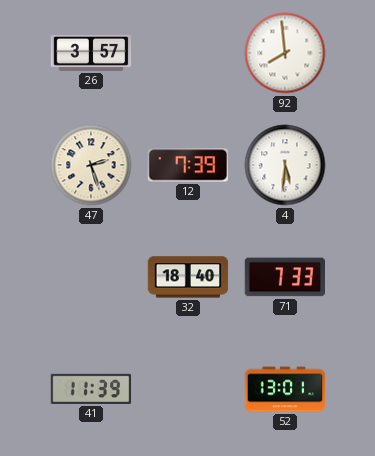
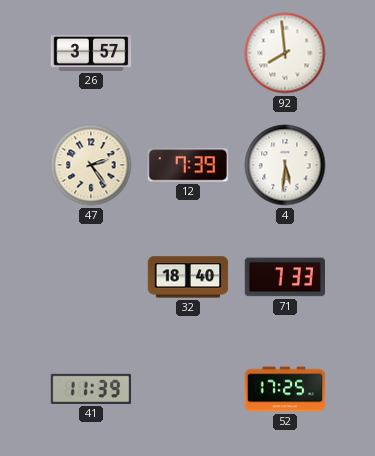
47: 2:27 -> 2:24
52: 13:01 -> 17:25
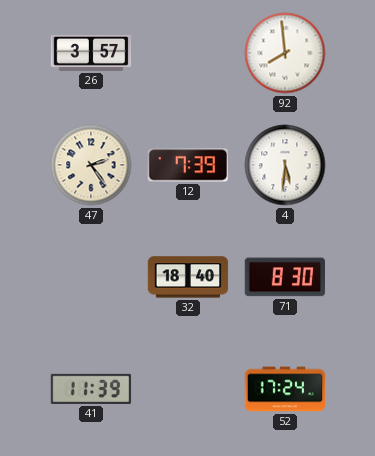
71: 7:33 -> 8:30
52: 17:25 -> 17:24
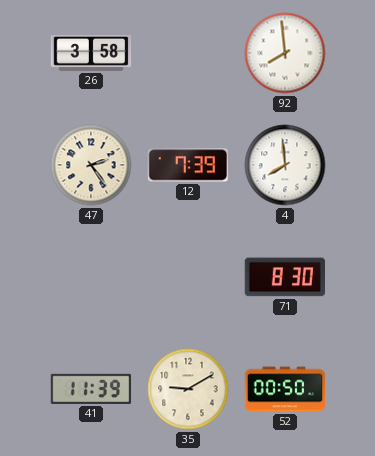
26: 3:57 -> 3:58
4: 5:31 -> 7:59
32: 18:40 -> none
35: none -> 9:10
52: 17:24 -> 00:50
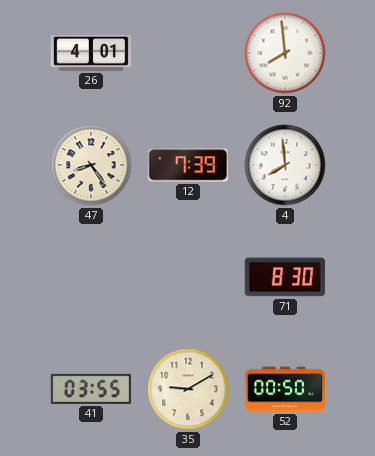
26: 3:58 -> 4:01
47: 2:24 -> 8:24
41: 11:39 -> 03:55
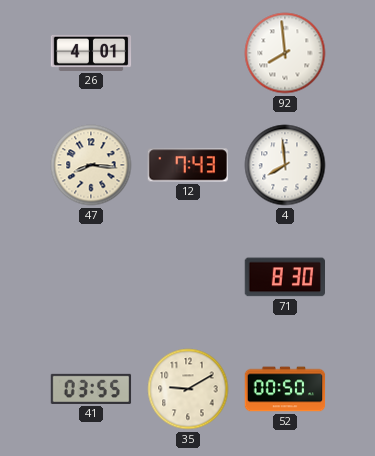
47: 8:24 -> 8:16
12: 7:39 -> 7:43
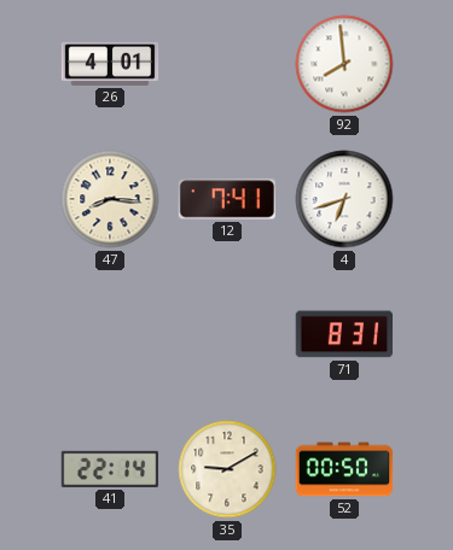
12: 7:43 -> 7:41
4: 7:59 -> 6:42
71: 8:30 -> 8:31
41: 03:55 -> 22:14
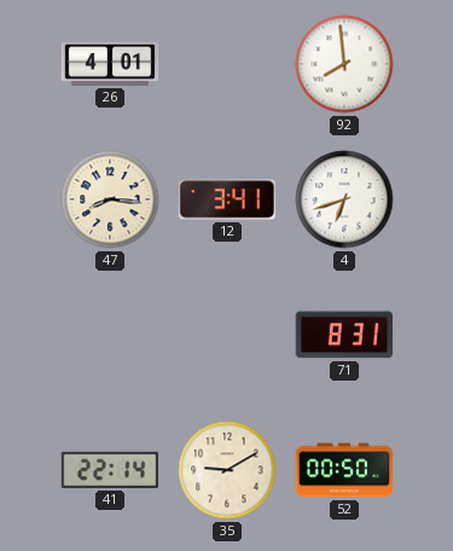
12: 7:41 -> 3:41
